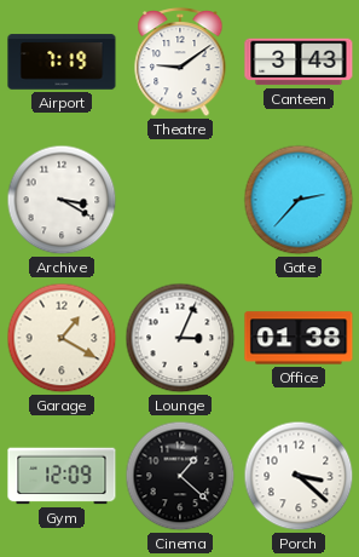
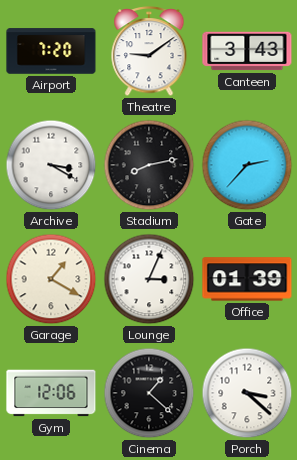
Airport: 7:19 -> 7:20
Stadium: none -> 8:13
Office: 01:38 -> 01:39
Gym: 12:09 -> 12:06
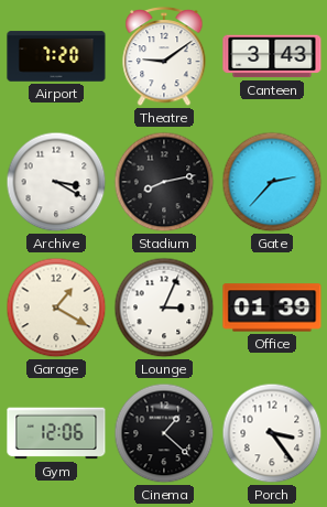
Porch: 3:22 -> 3:24
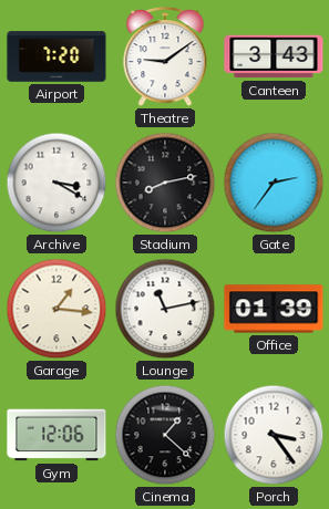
Gate: 2:37 -> 2:36
Garage: 1:20 -> 1:16
Lounge: 3:04 -> 11:13
